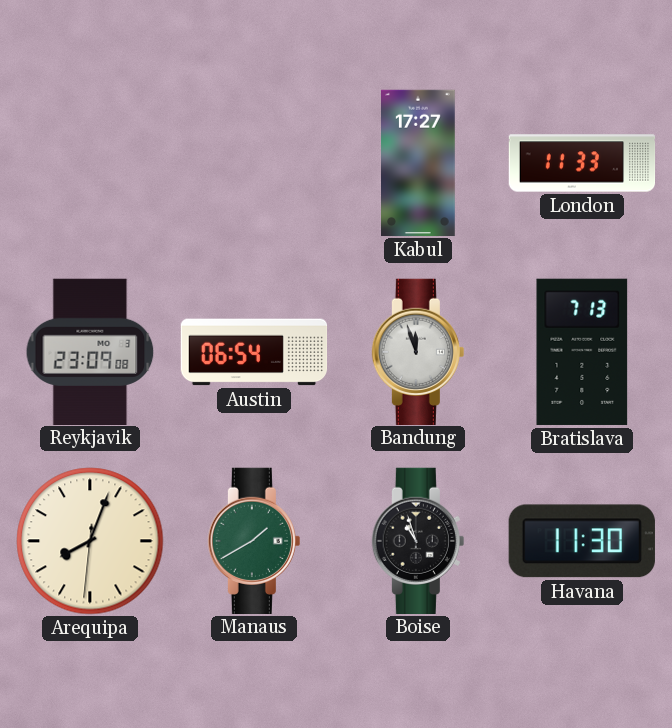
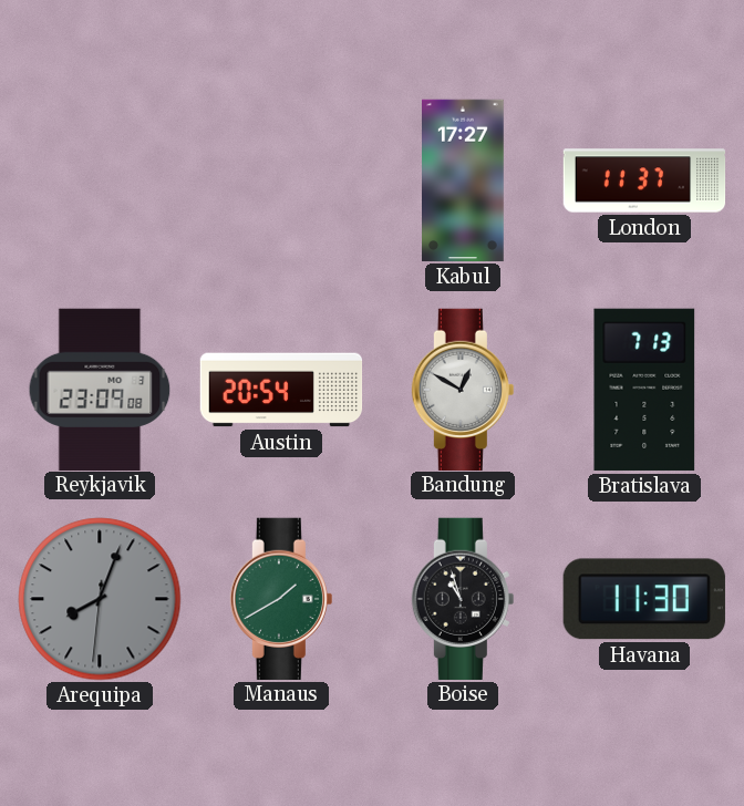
London: 11:33 -> 11:37
Austin: 06:54 -> 20:54
Bandung: 11:57 -> 12:50
Arequipa dial: cream -> grey
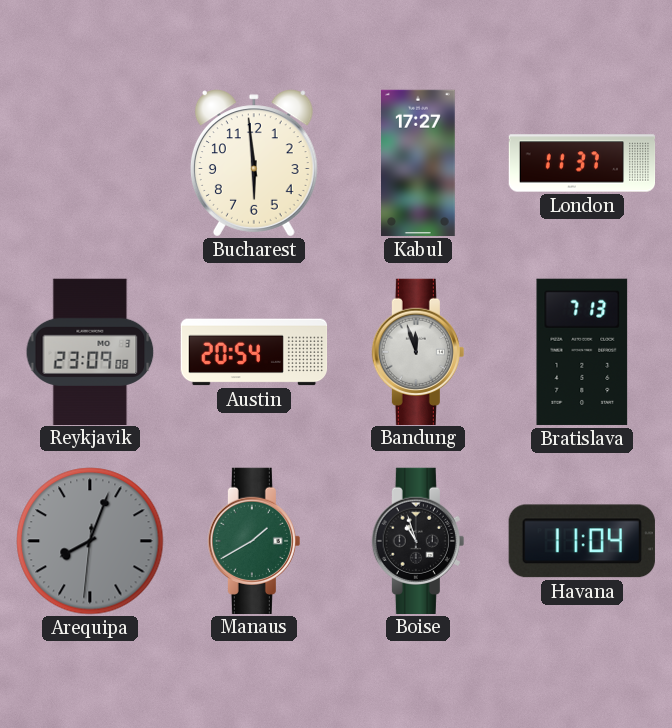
Bucharest: none -> 5:59
Bandung: 12:50 -> 11:57
Havana: 11:30 -> 11:04
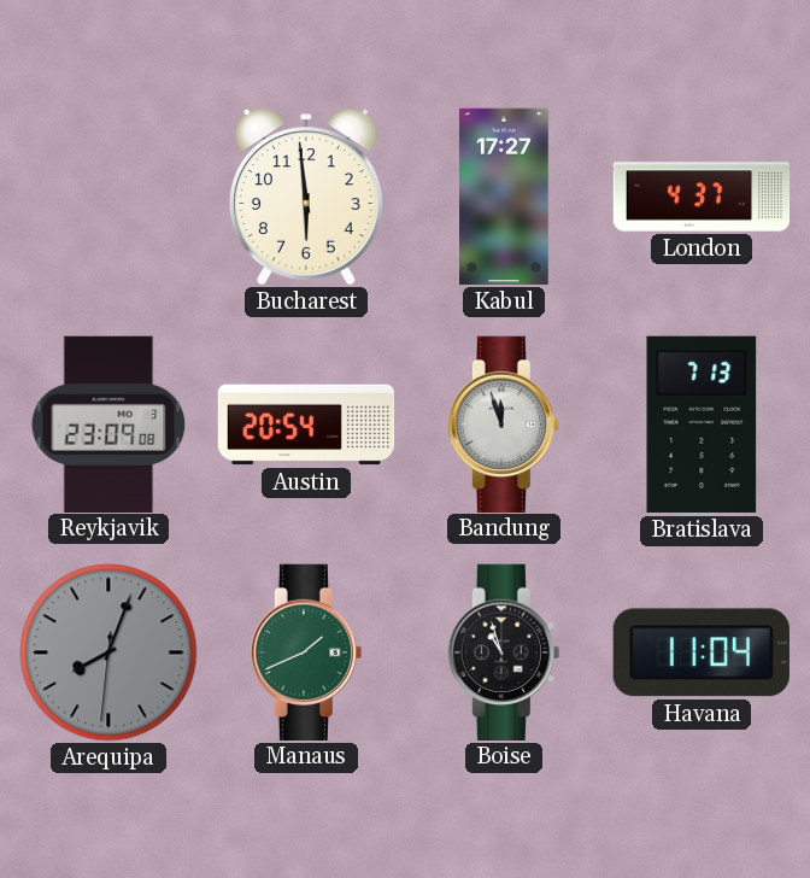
London: 11:37 -> 4:37
Manaus: 1:40 -> 1:41
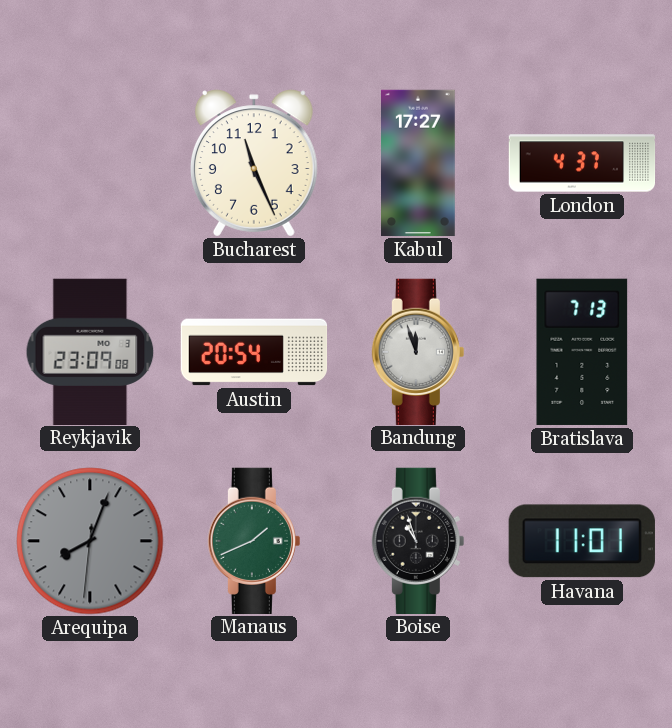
Bucharest: 5:59 -> 11:26
Havana: 11:04 -> 11:01
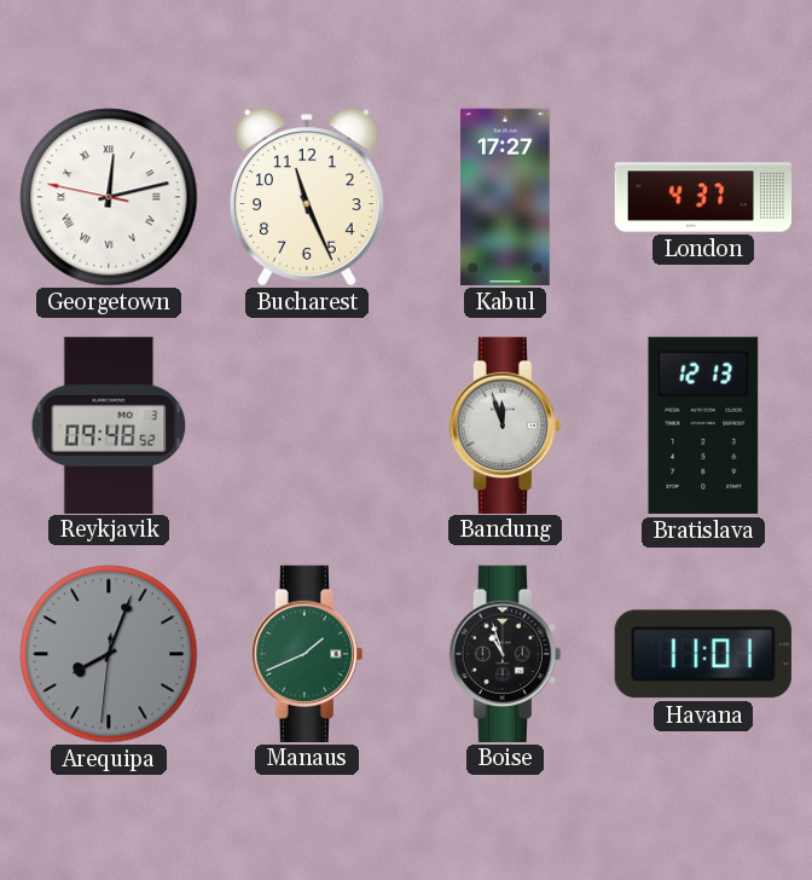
Georgetown: none -> 12:12
Reykjavik: 23:09 -> 09:48
Austin: 20:54 -> none
Bratislava: 7:13 -> 12:13
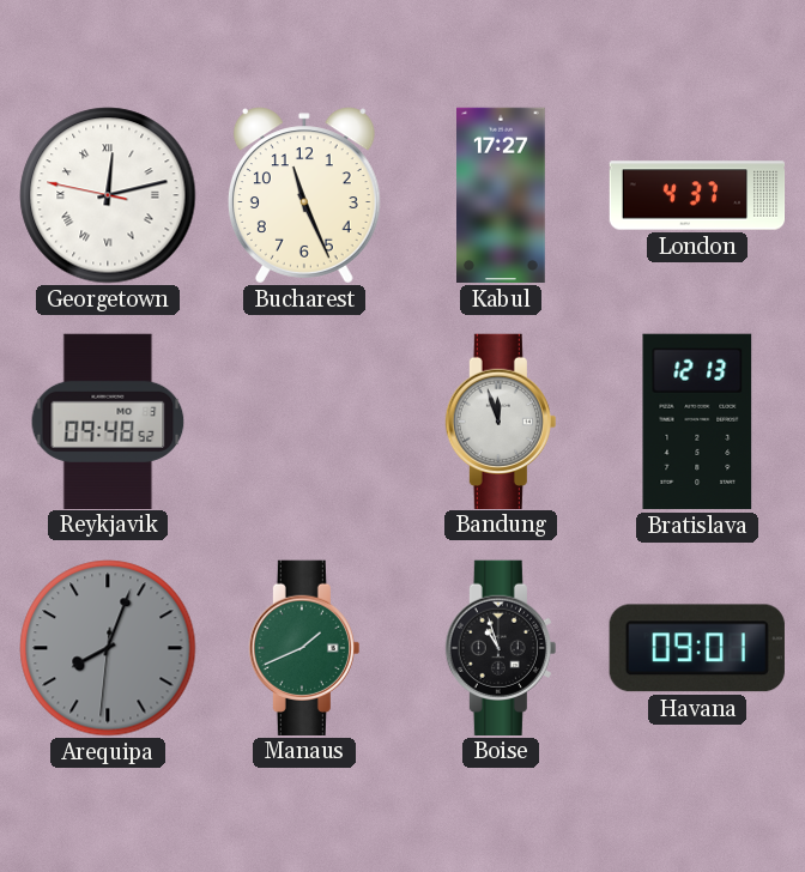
Havana: 11:01 -> 09:01
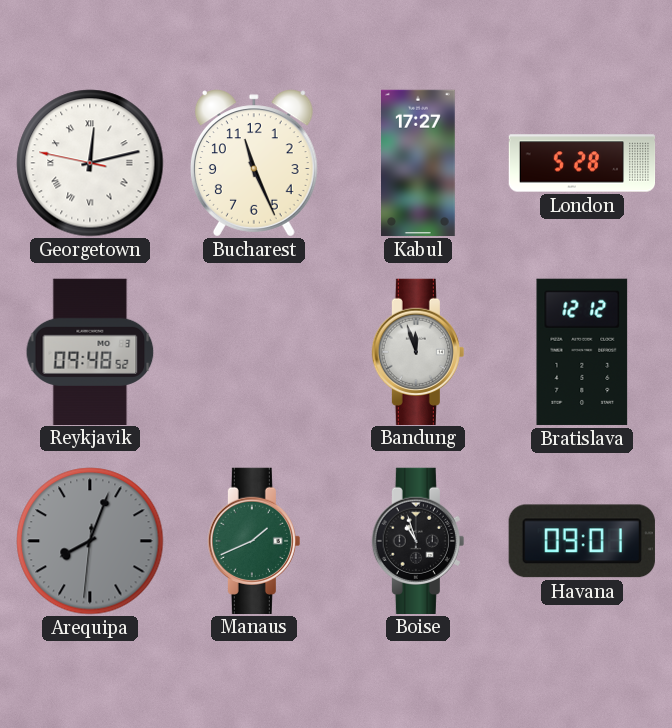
London: 4:37 -> 5:28
Bratislava: 12:13 -> 12:12
